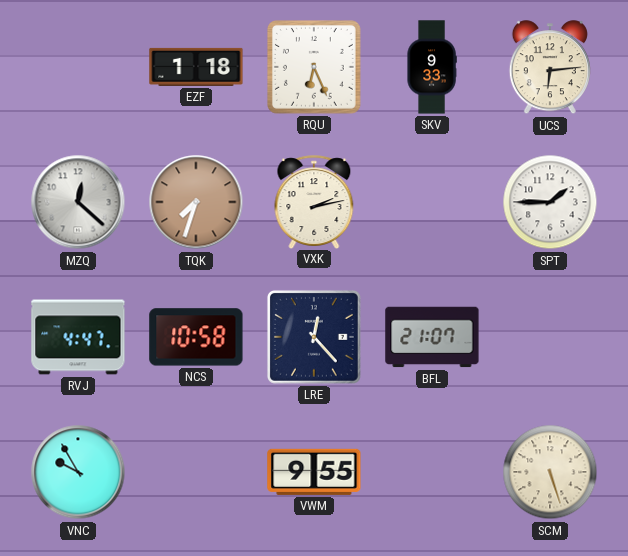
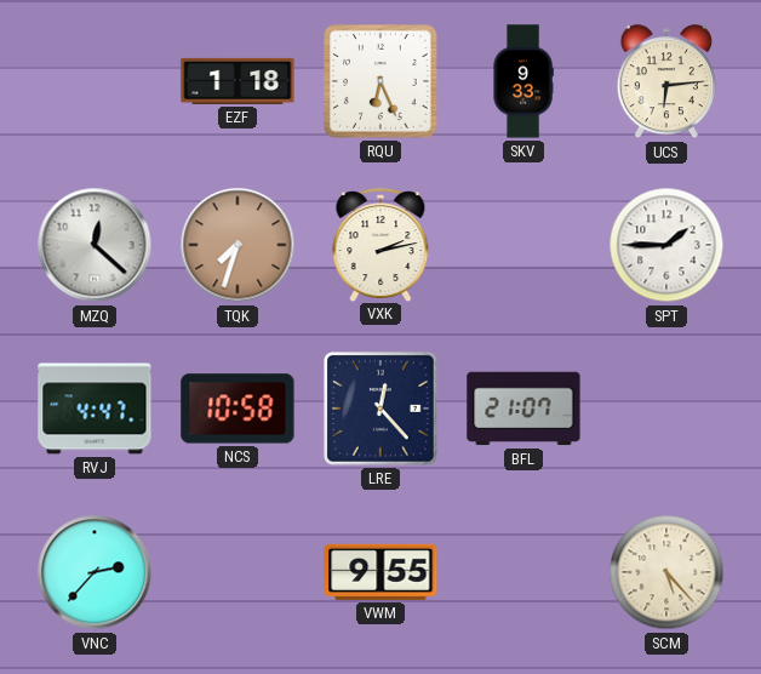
VNC: 9:55 -> 2:37
SCM: 5:27 -> 5:23
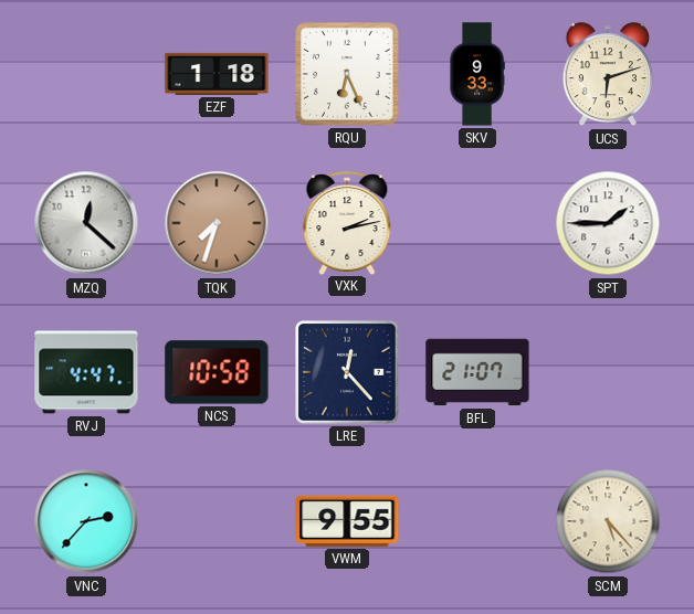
UCS: 6:14 -> 6:12
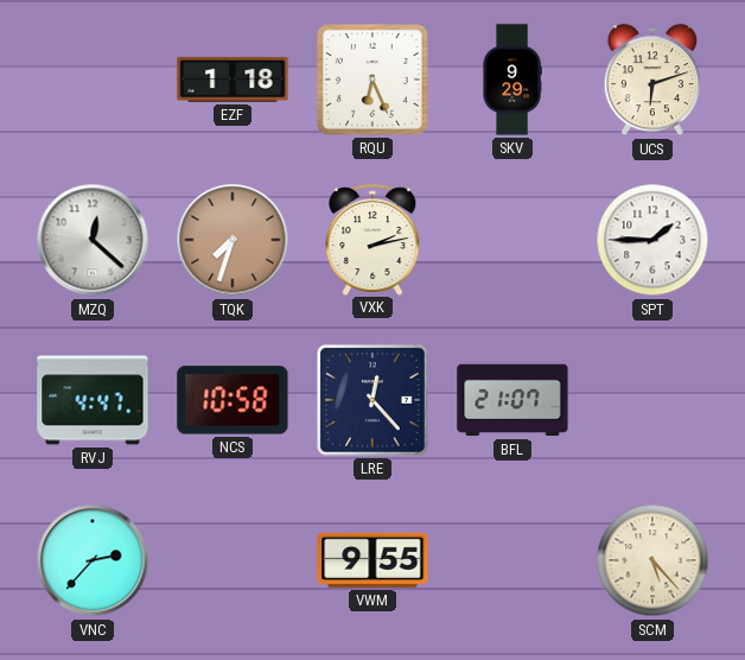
SKV: 9:33 -> 9:29
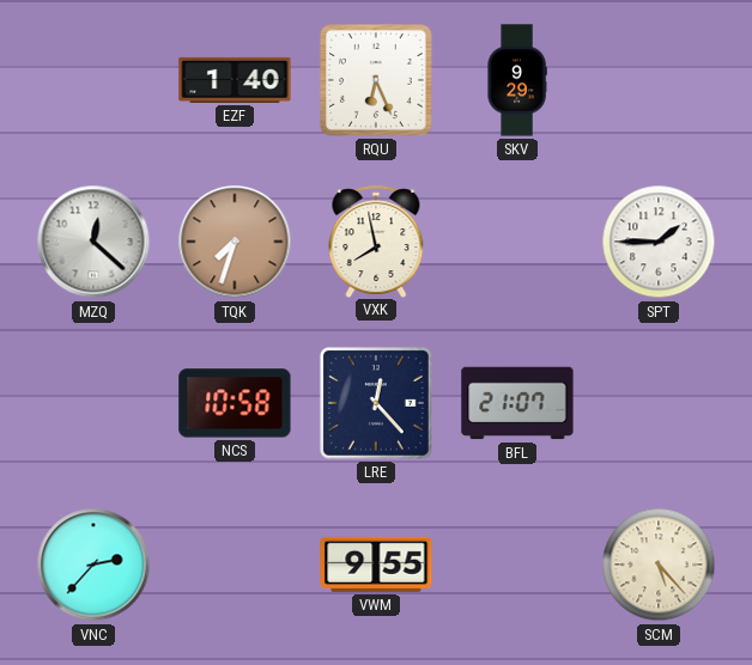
EZF: 1:18 -> 1:40
UCS: 6:12 -> none
VXK: 2:13 -> 7:58
RVJ: 4:47 -> none
